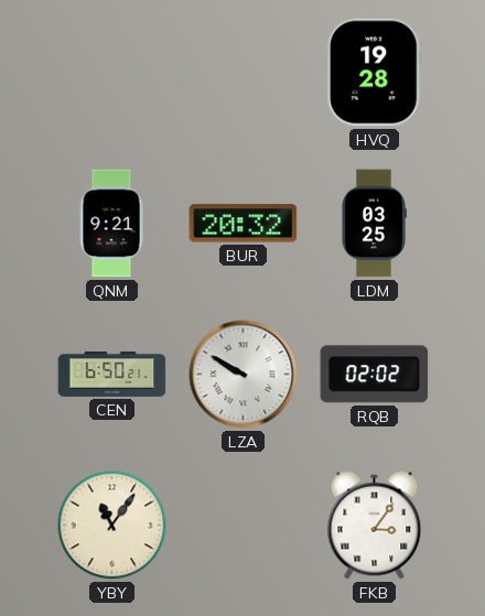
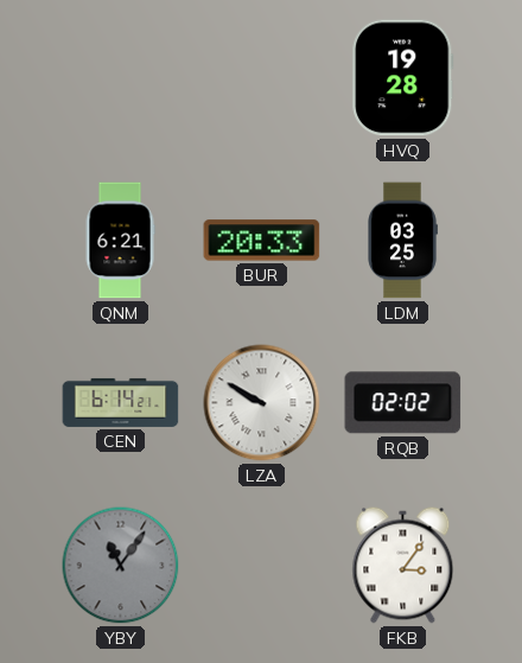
QNM: 9:21 -> 6:21
BUR: 20:32 -> 20:33
CEN: 6:50 -> 6:14
YBY dial: cream -> grey
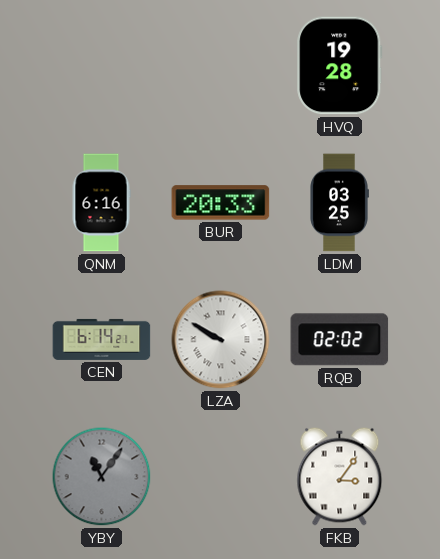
QNM: 6:21 -> 6:16
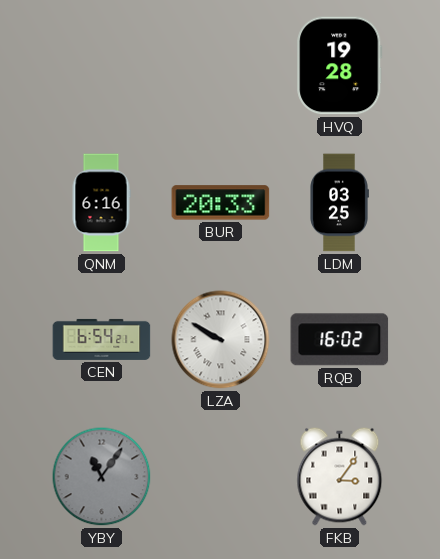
CEN: 6:14 -> 6:54
RQB: 02:02 -> 16:02
